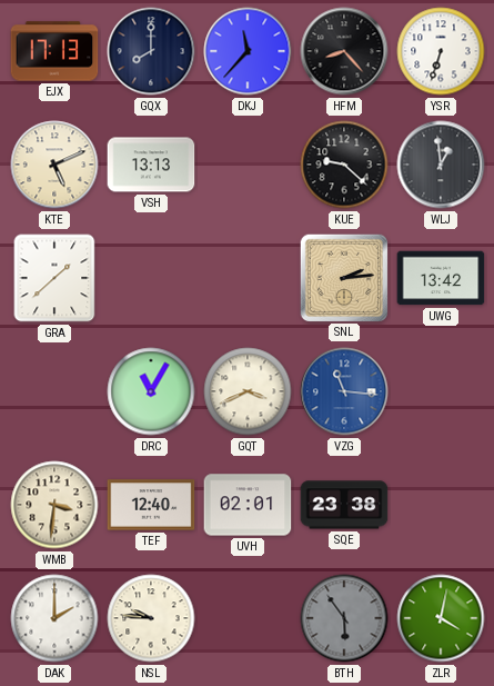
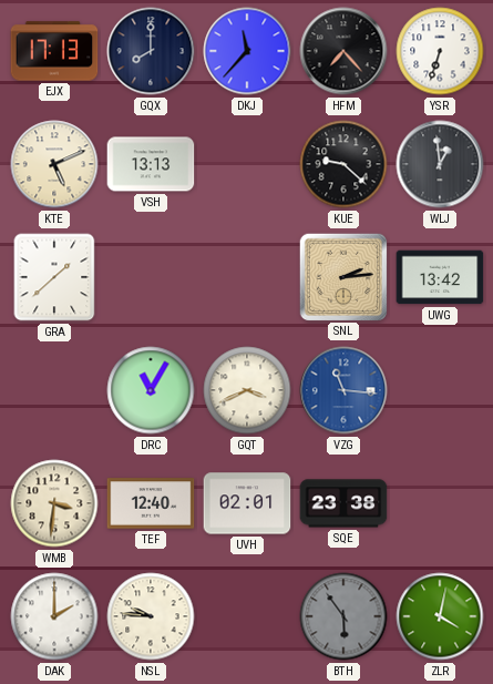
HFM: 8:23 -> 7:23
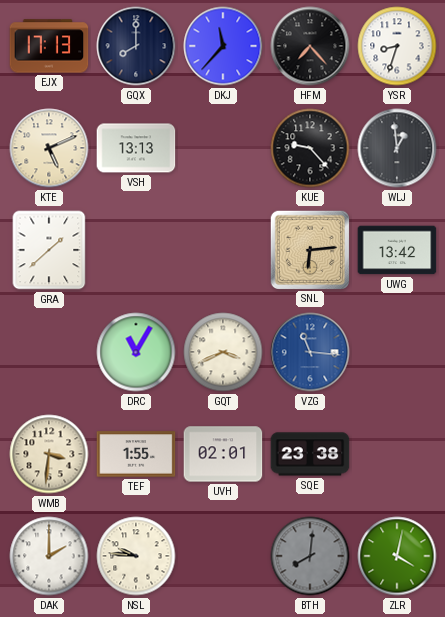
YSR: 6:33 -> 8:33
KUE: 9:22 -> 9:23
SNL: 2:14 -> 6:14
TEF: 12:40 -> 1:55
BTH: 5:54 -> 8:01
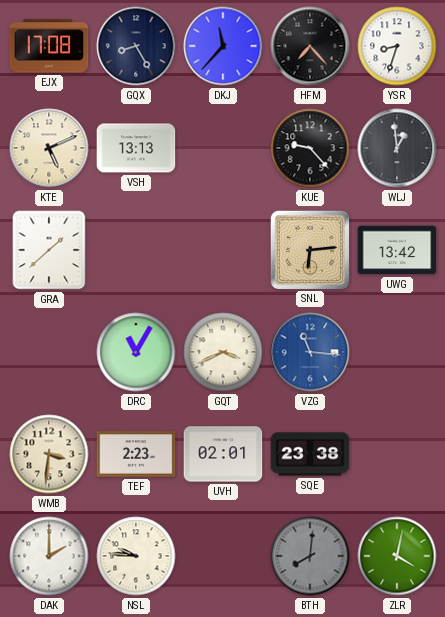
EJX: 17:13 -> 17:08
GQX: 8:00 -> 8:25
TEF: 1:55 -> 2:23
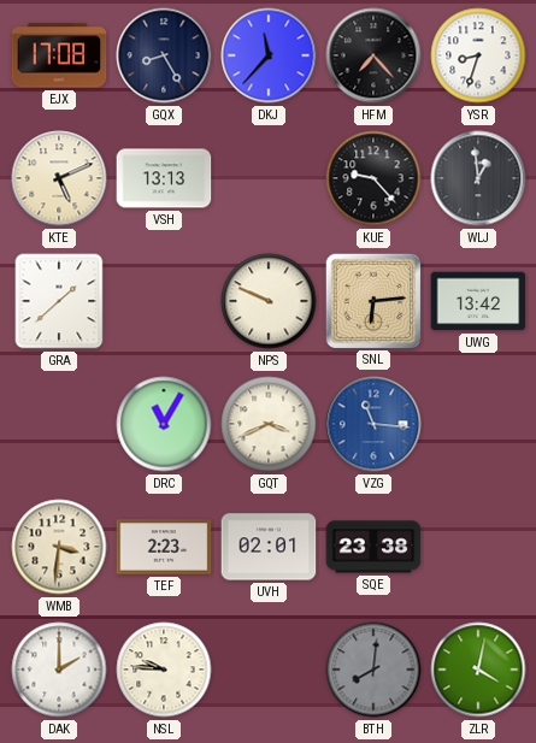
NPS: none -> 9:49
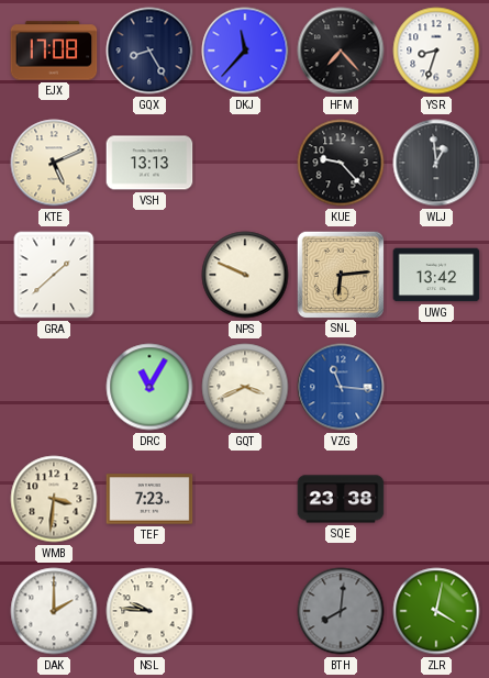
TEF: 2:23 -> 7:23
UVH: 02:01 -> none
